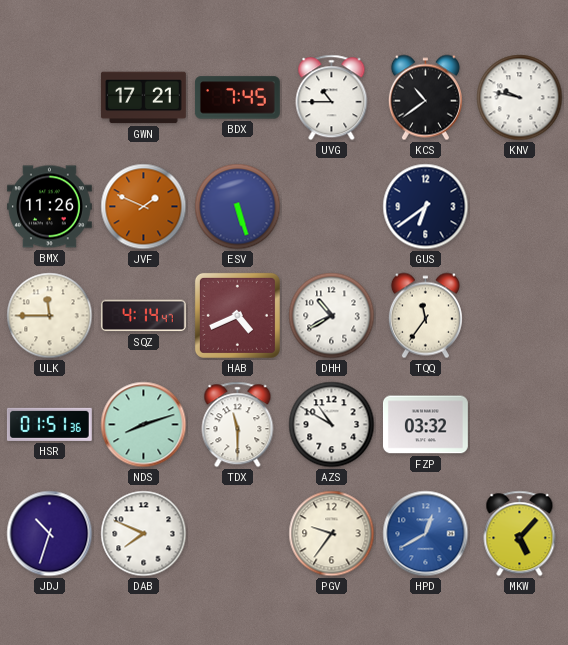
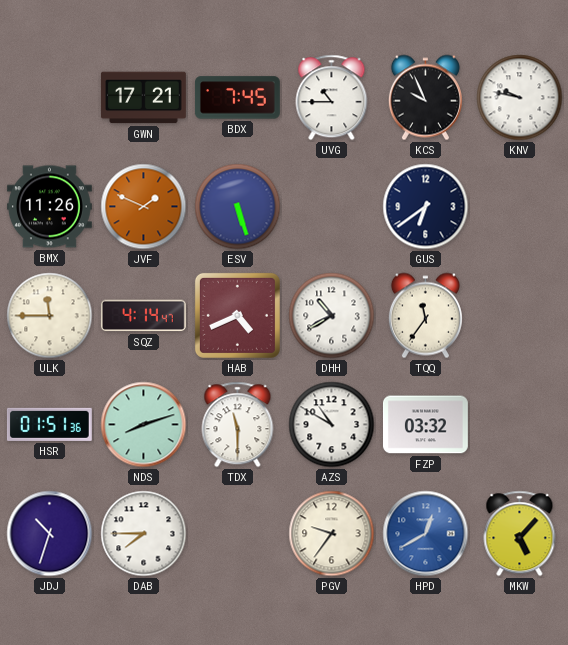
KCS: 10:39 -> 9:56
DAB: 7:49 -> 7:45
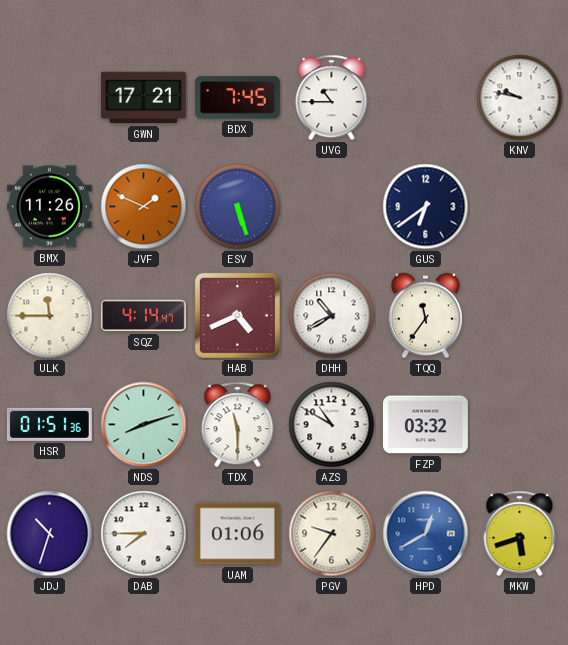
KCS: 9:56 -> none
UAM: none -> 01:06
MKW: 5:07 -> 5:42
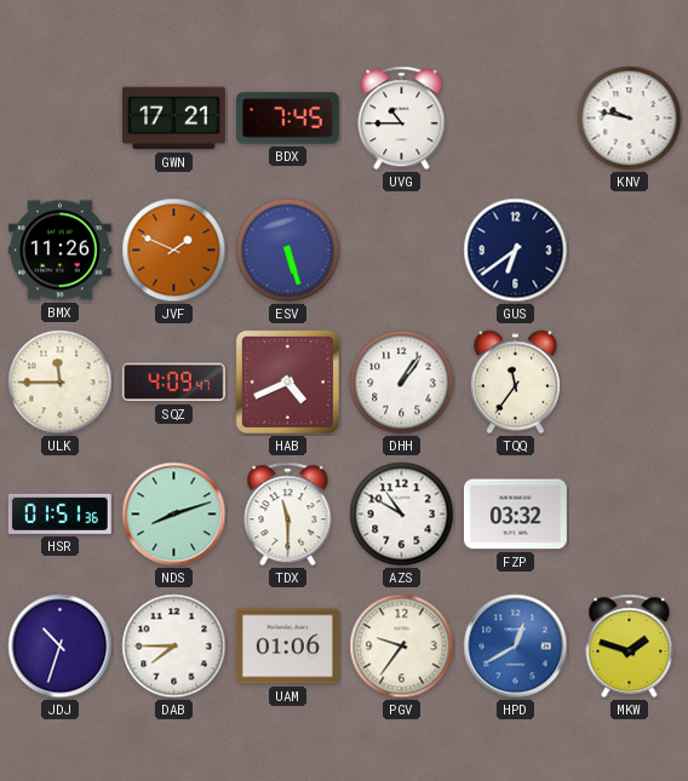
SQZ: 4:14 -> 4:09
DHH: 10:40 -> 1:06
MKW: 5:42 -> 1:48
